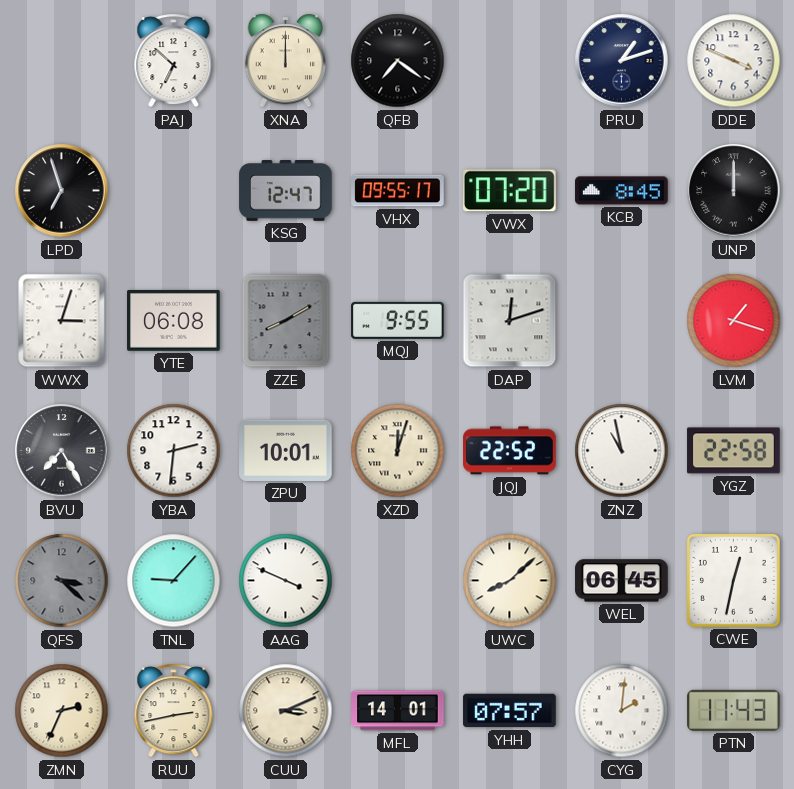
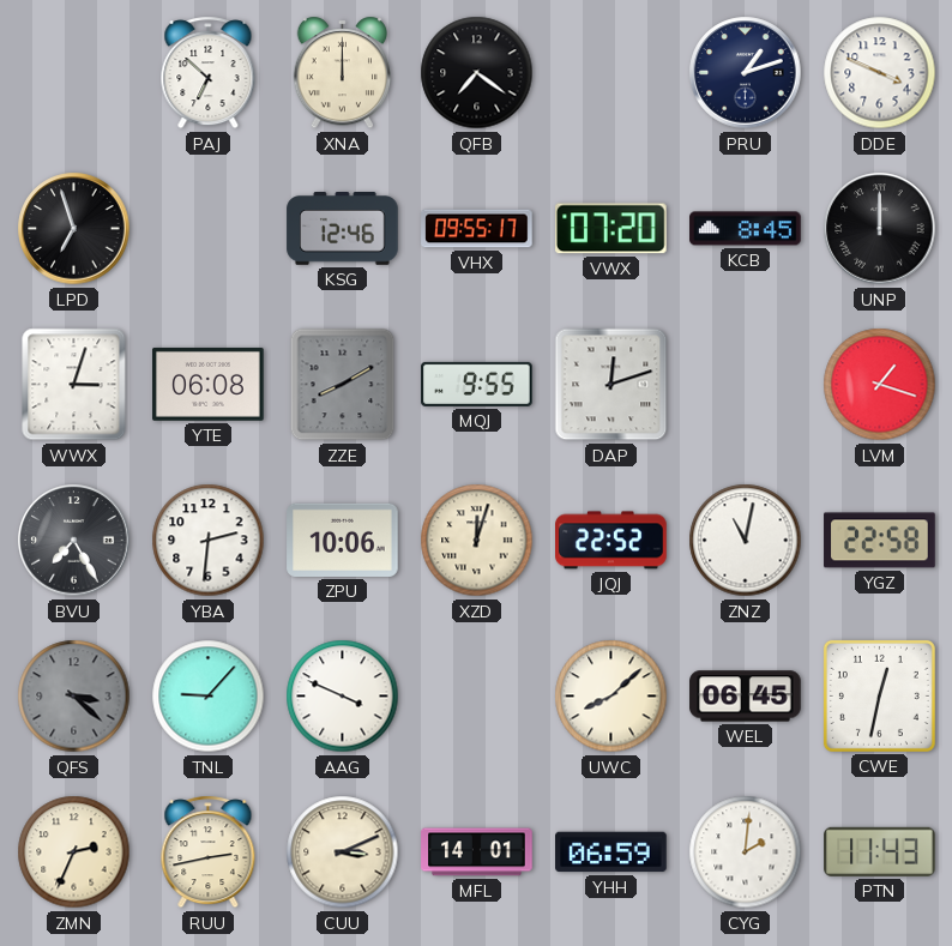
KSG: 12:47 -> 12:46
ZPU: 10:01 -> 10:06
ZNZ: 10:58 -> 11:02
YHH: 07:57 -> 06:59
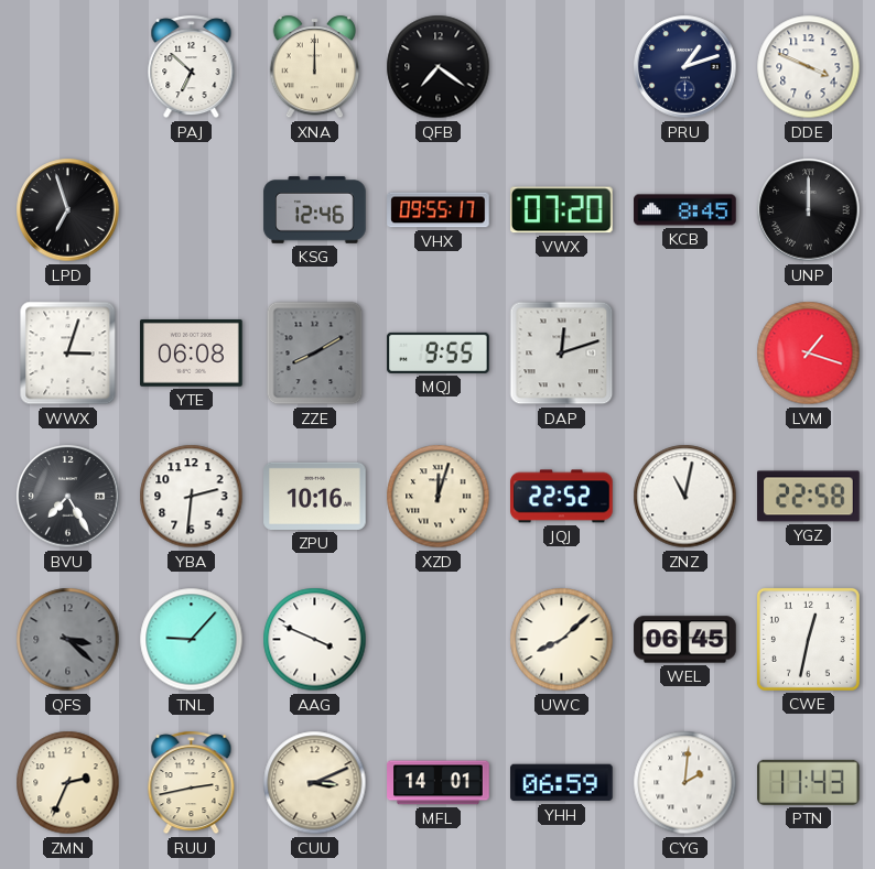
ZPU: 10:06 -> 10:16
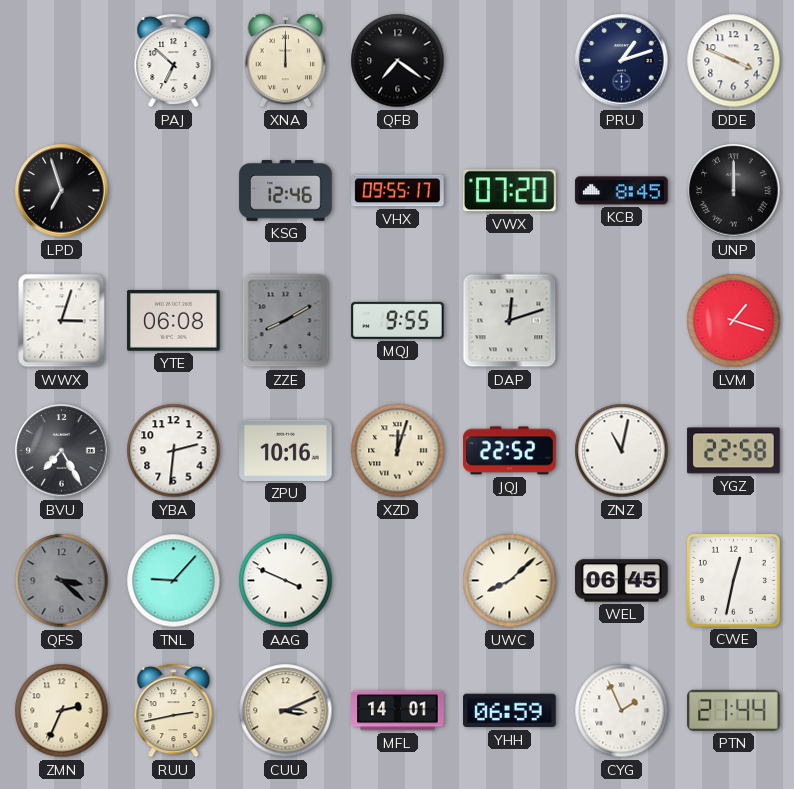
CYG: 2:01 -> 1:56
PTN: 11:43 -> 21:44
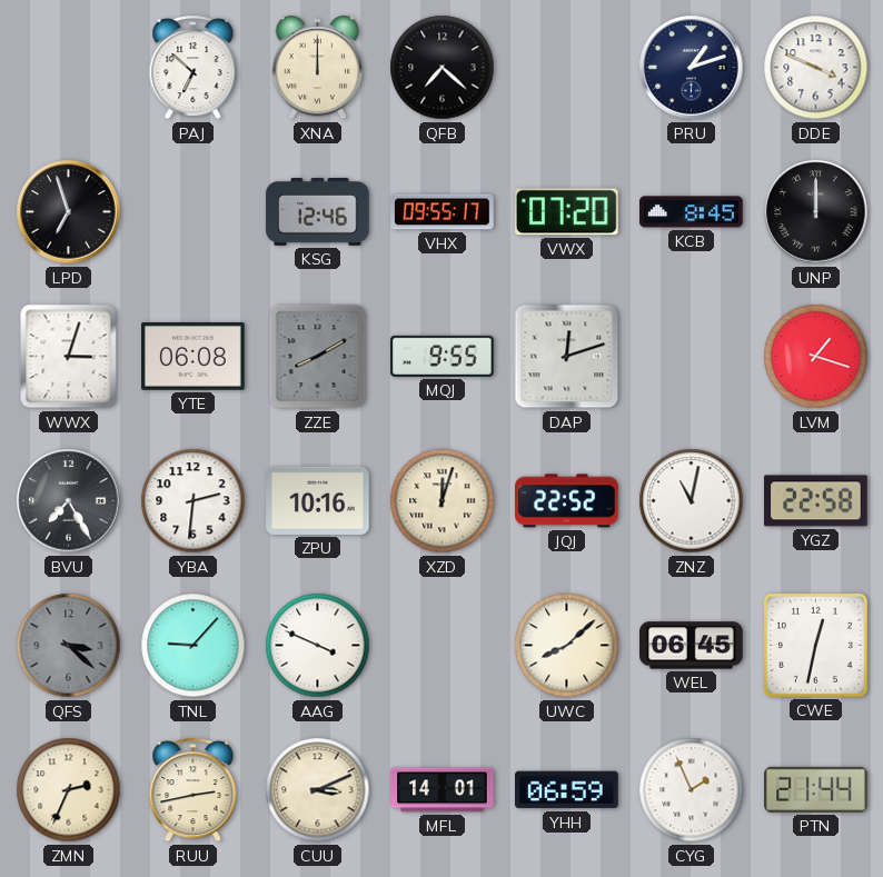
QFB: 7:21 -> 7:22
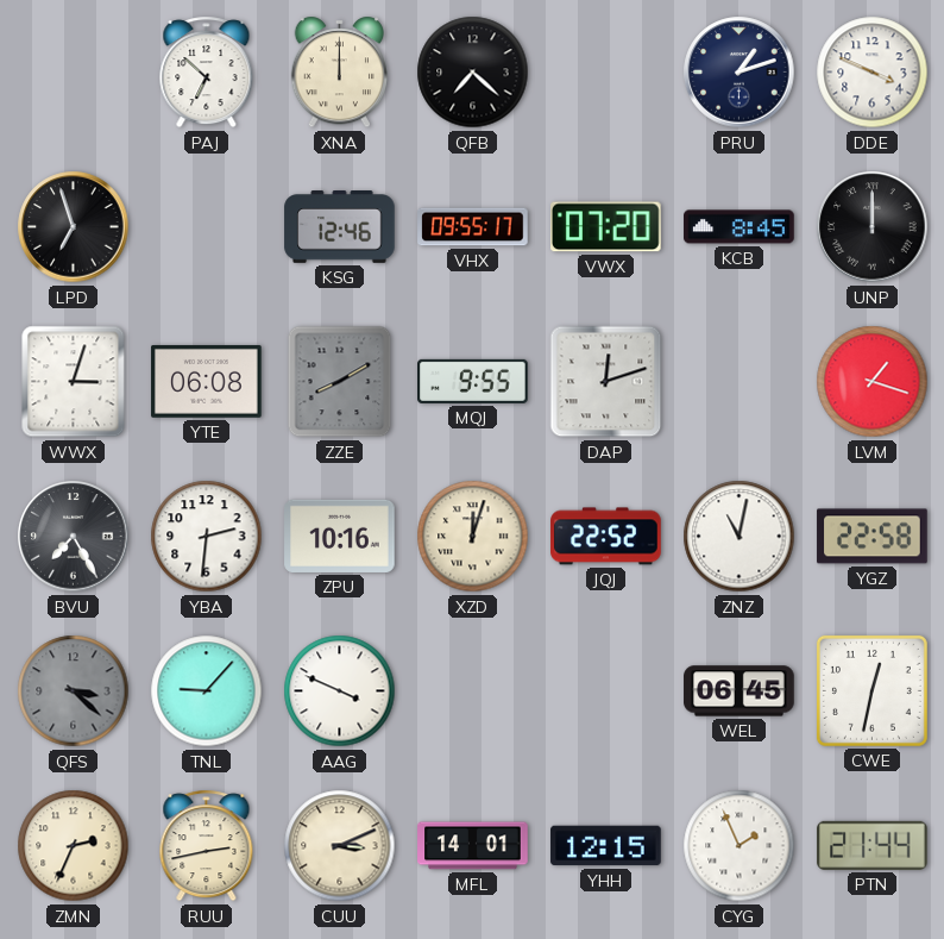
UWC: 8:08 -> none
YHH: 06:59 -> 12:15
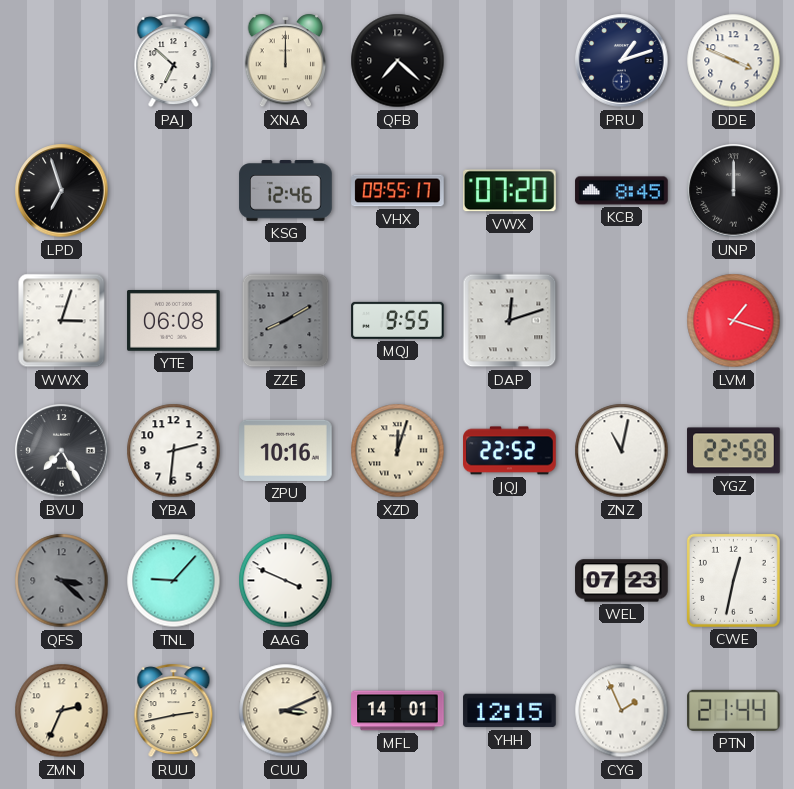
WEL: 06:45 -> 07:23
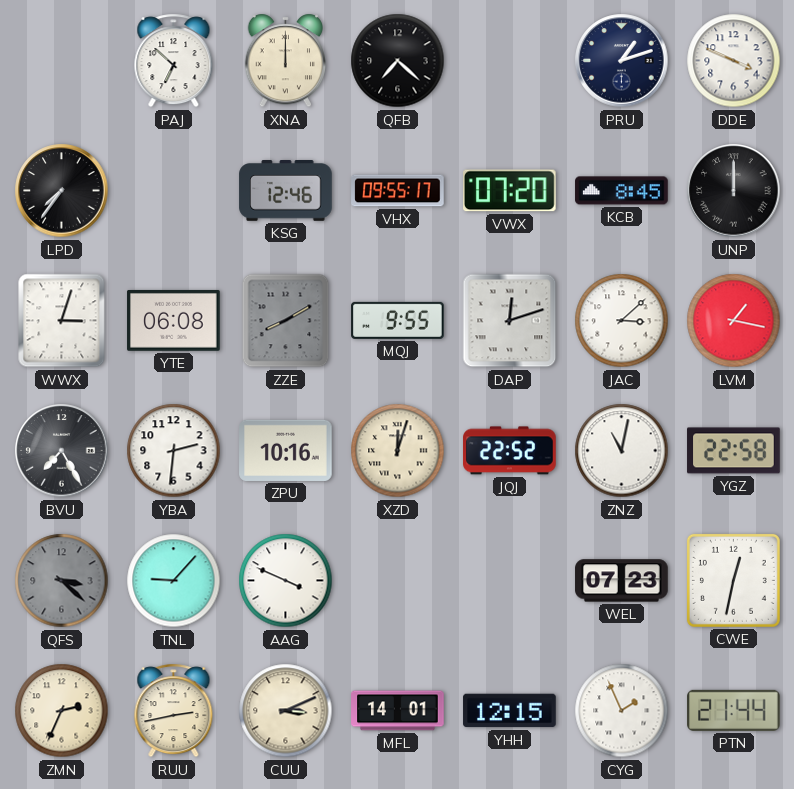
LPD: 6:57 -> 7:36
JAC: none -> 3:08
LVM: 1:18 -> 1:17
